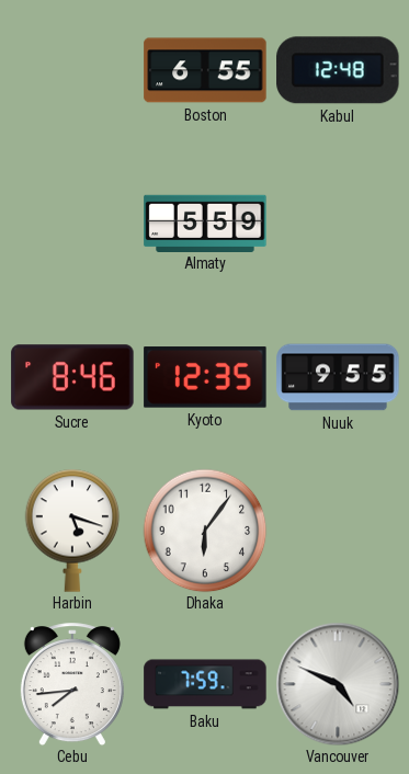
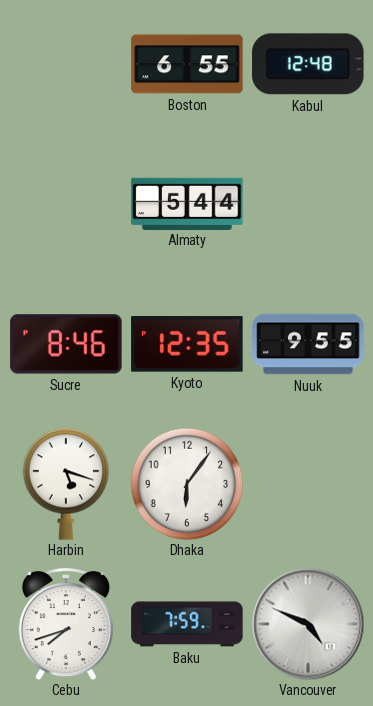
Almaty: 5:59 -> 5:44
Cebu: 7:44 -> 7:42
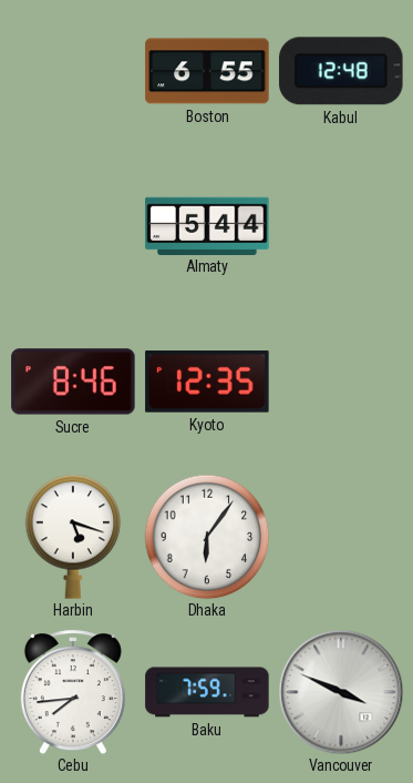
Nuuk: 9:55 -> none
Cebu: 7:42 -> 7:44
Vancouver: 4:49 -> 3:49
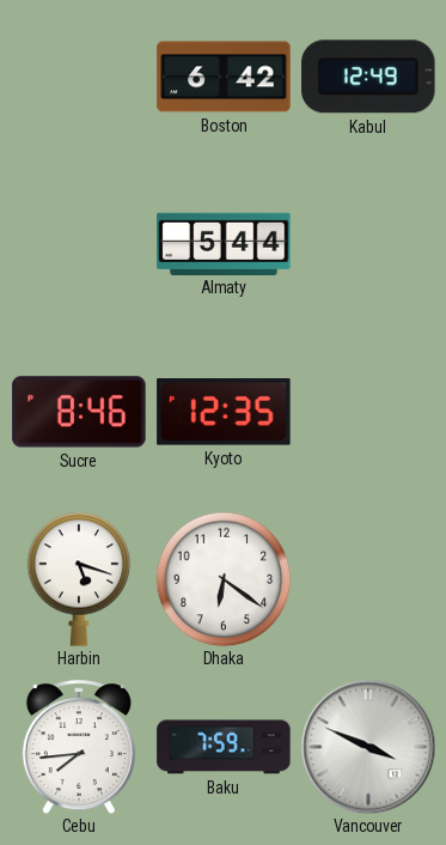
Boston: 6:55 -> 6:42
Kabul: 12:48 -> 12:49
Dhaka: 6:06 -> 6:21
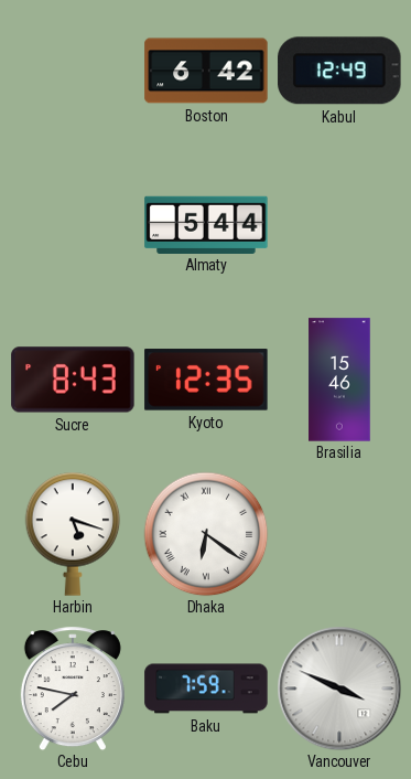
Sucre: 8:46 -> 8:43
Brasilia: none -> 15:46
Dhaka numerals: Arabic -> Roman
Cebu: 7:44 -> 7:47
